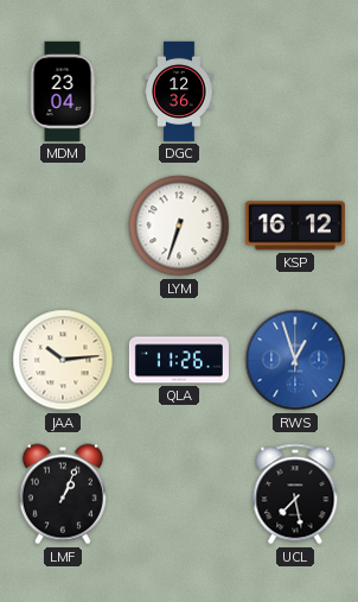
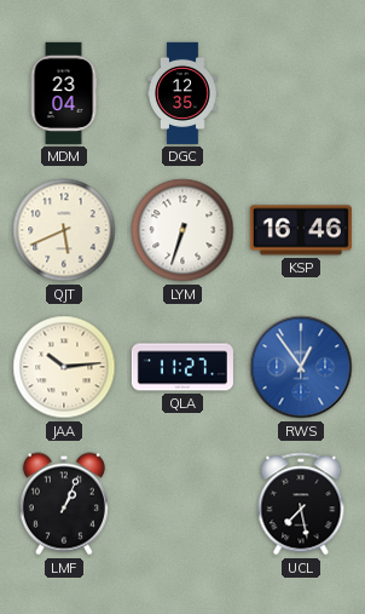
DGC: 12:36 -> 12:35
QJT: none -> 5:41
KSP: 16:12 -> 16:46
QLA: 11:26 -> 11:27
RWS: 12:57 -> 12:54
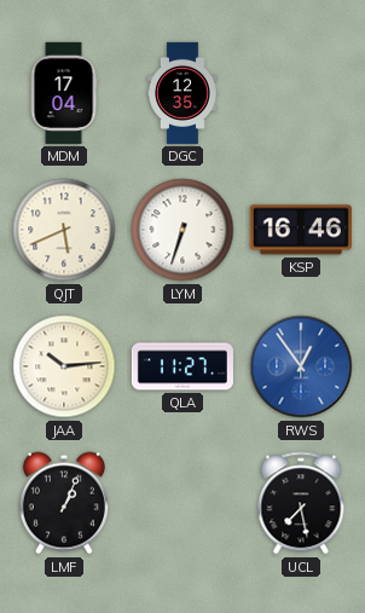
MDM: 23:04 -> 17:04
